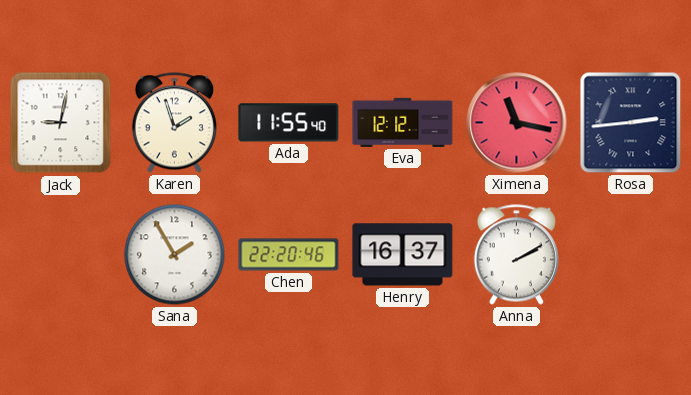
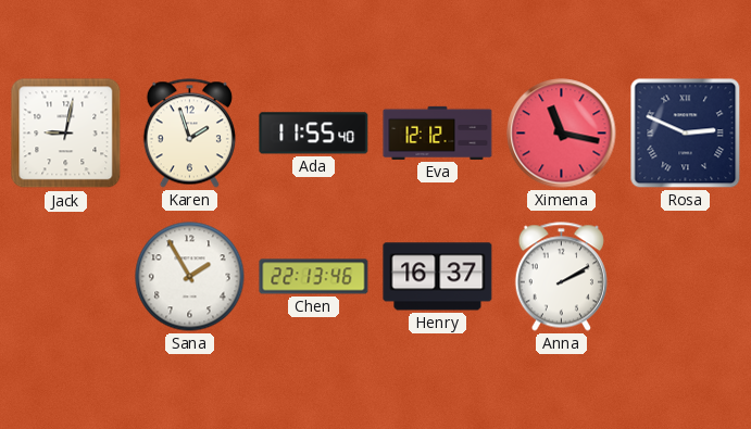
Rosa: 2:44 -> 2:49
Chen: 22:20 -> 22:13
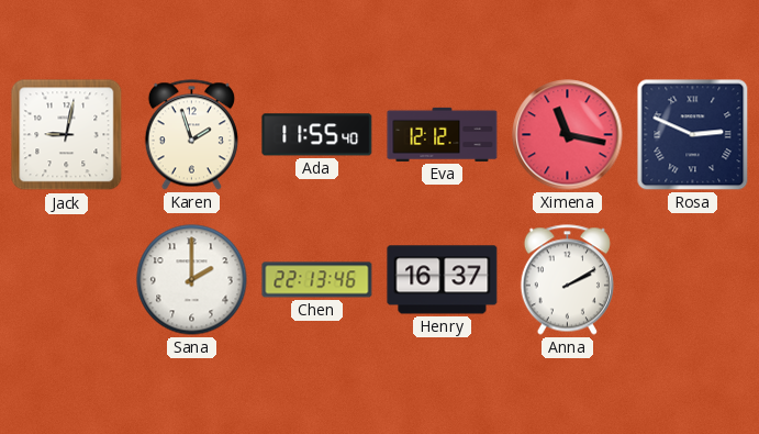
Sana: 1:55 -> 2:00
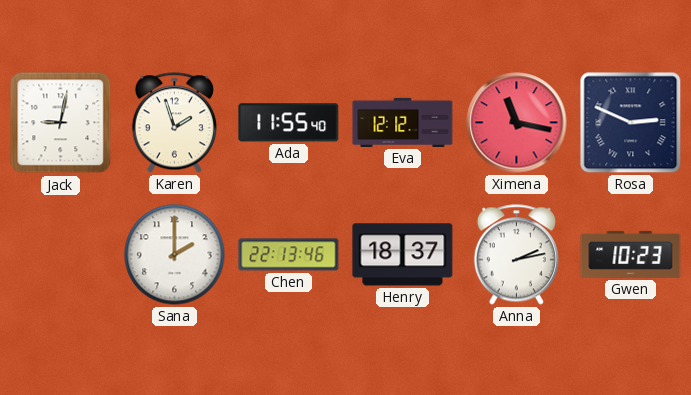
Henry: 16:37 -> 18:37
Anna: 2:10 -> 2:13
Gwen: none -> 10:23
